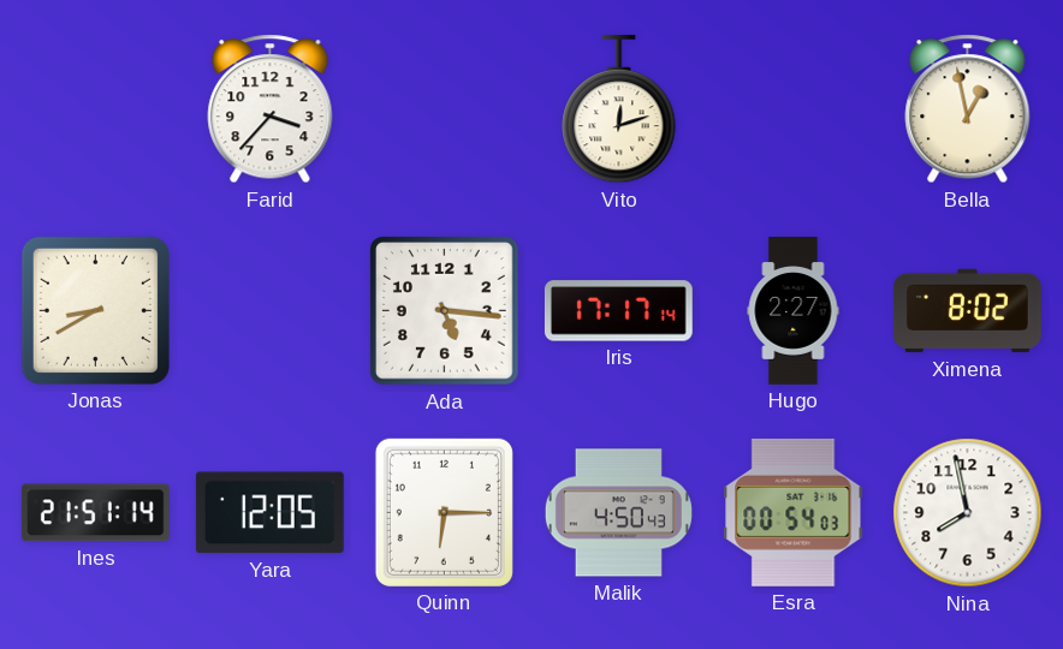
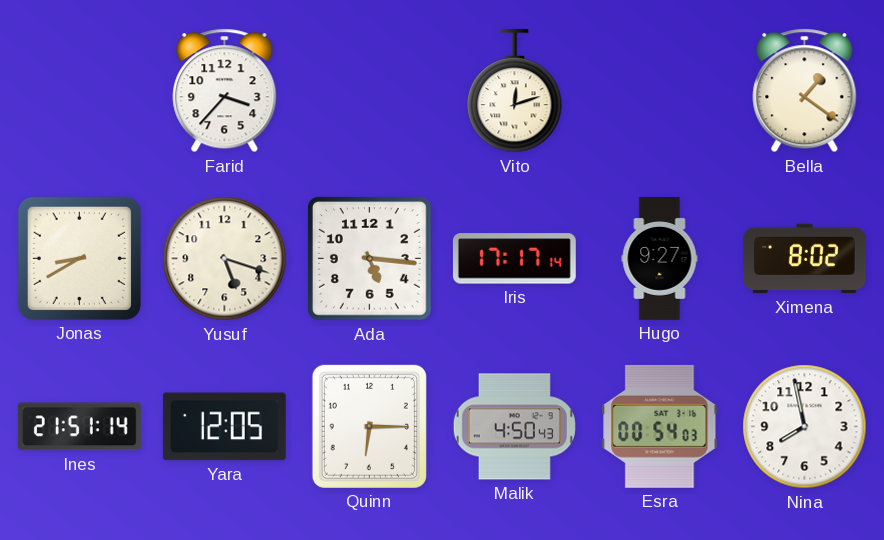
Bella: 12:58 -> 1:21
Yusuf: none -> 5:18
Hugo: 2:27 -> 9:27
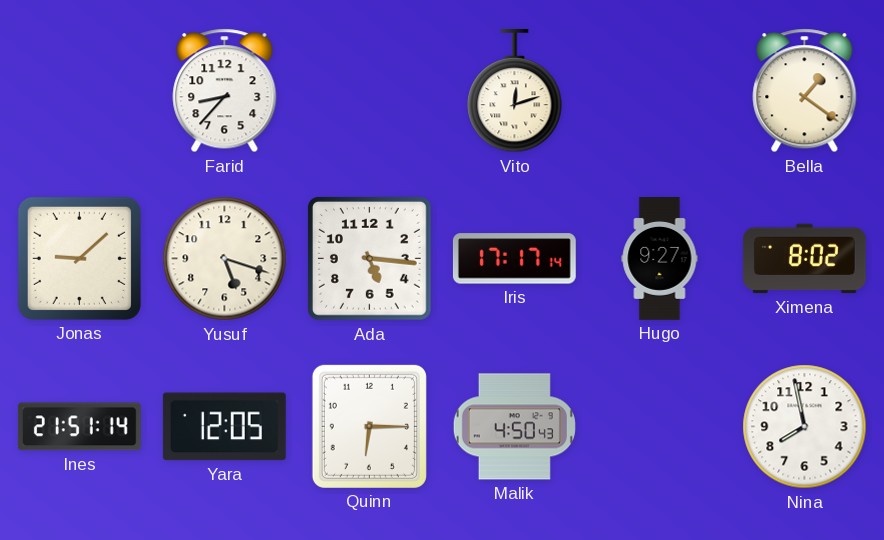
Farid: 3:37 -> 8:37
Jonas: 8:40 -> 9:08
Esra: 00:54 -> none
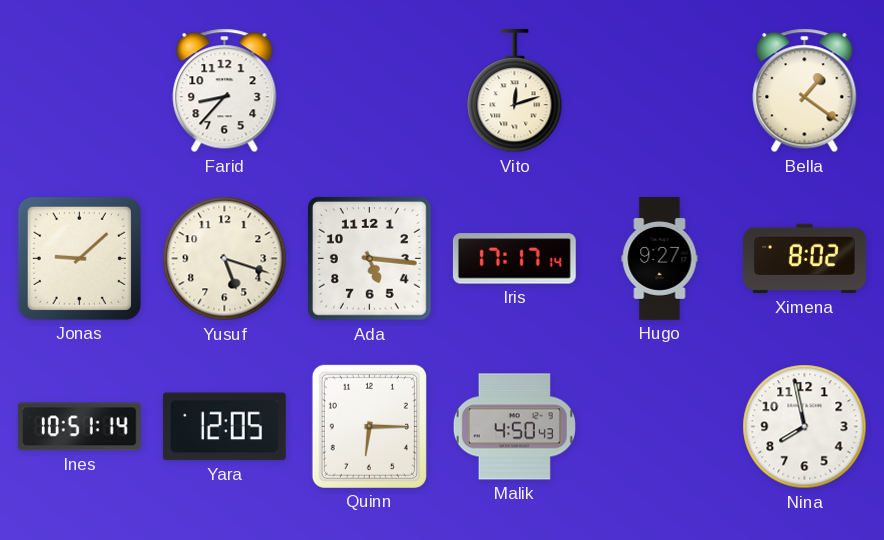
Ines: 21:51 -> 10:51
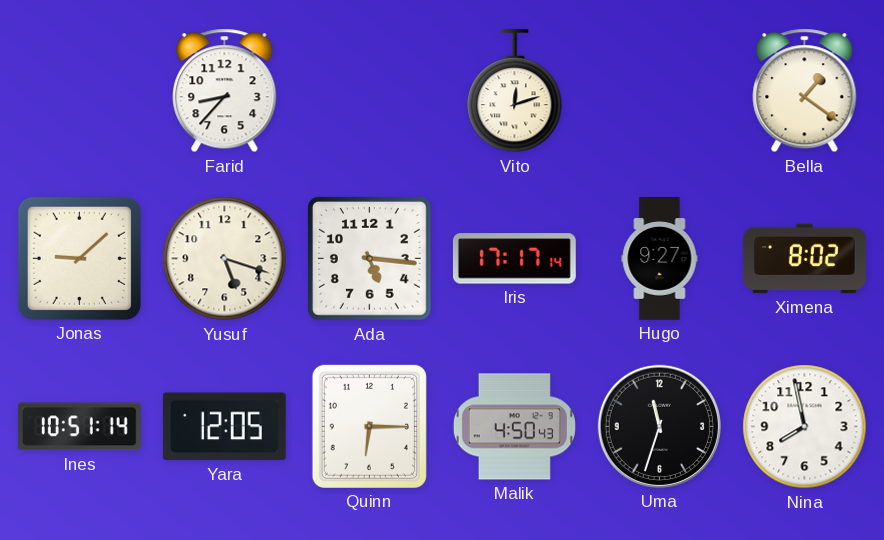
Uma: none -> 11:33
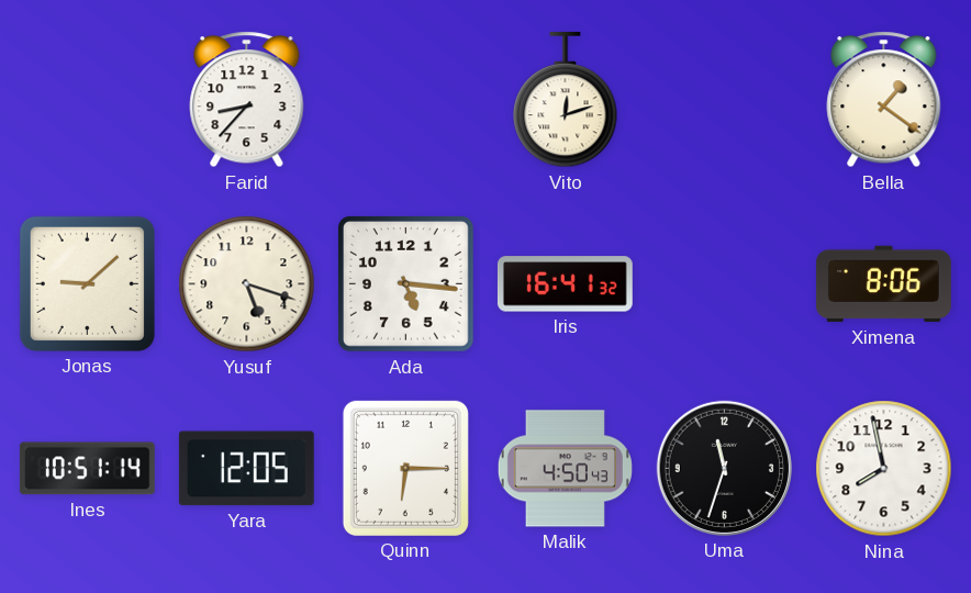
Iris: 17:17 -> 16:41
Hugo: 9:27 -> none
Ximena: 8:02 -> 8:06
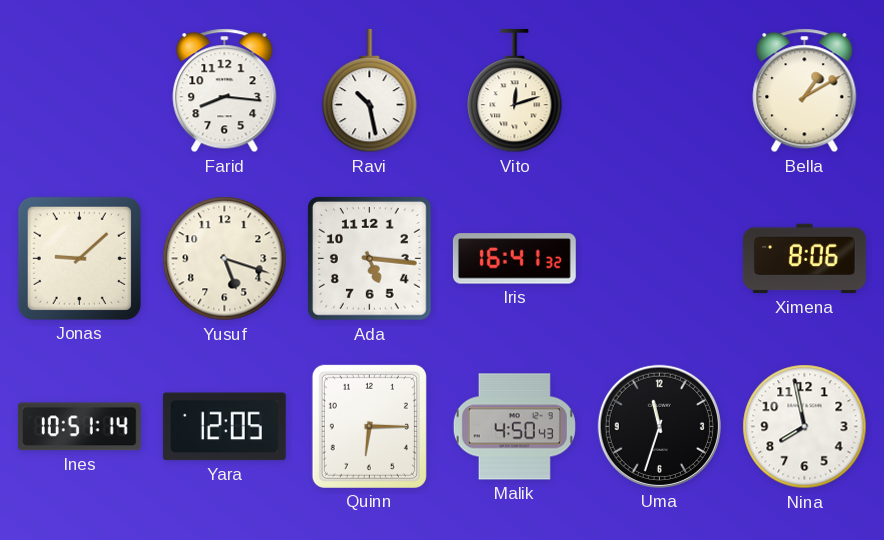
Farid: 8:37 -> 8:16
Ravi: none -> 10:28
Bella: 1:21 -> 1:10
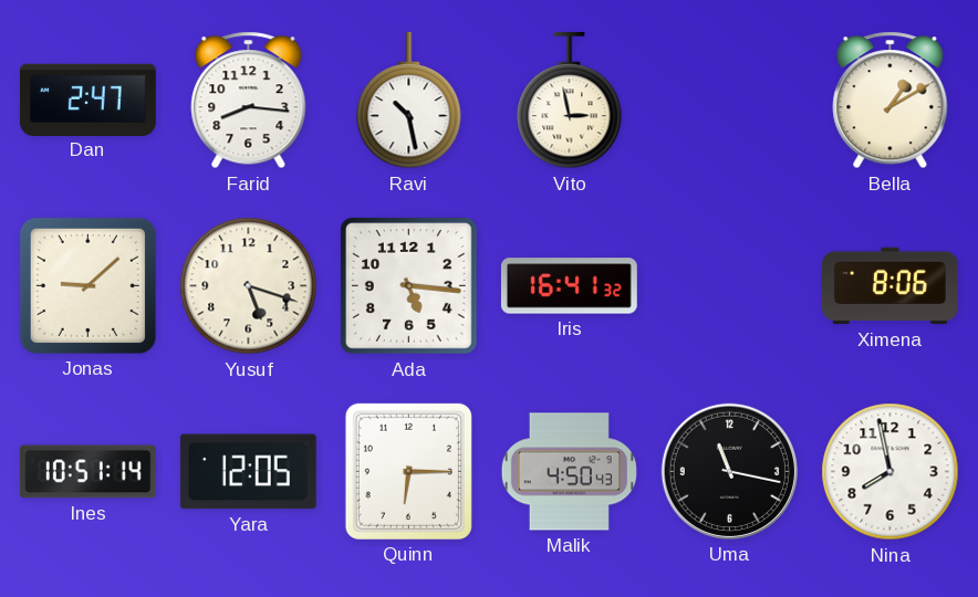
Dan: none -> 2:47
Vito: 12:12 -> 2:58
Uma: 11:33 -> 11:17
